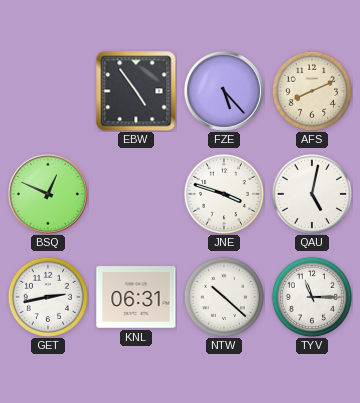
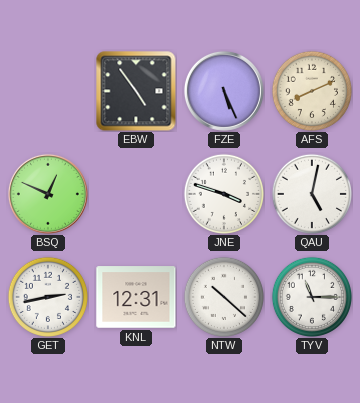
FZE: 5:23 -> 5:26
KNL: 06:31 -> 12:31
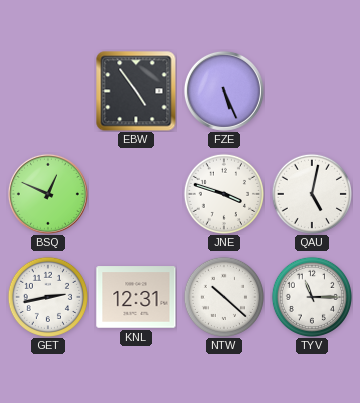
AFS: 8:11 -> none
